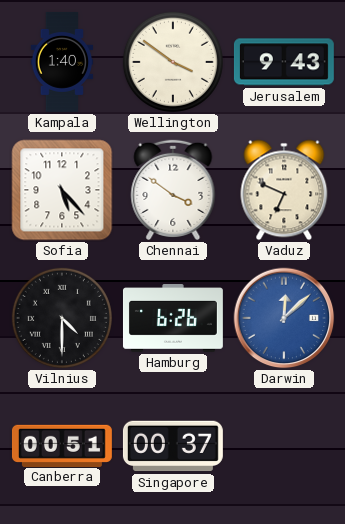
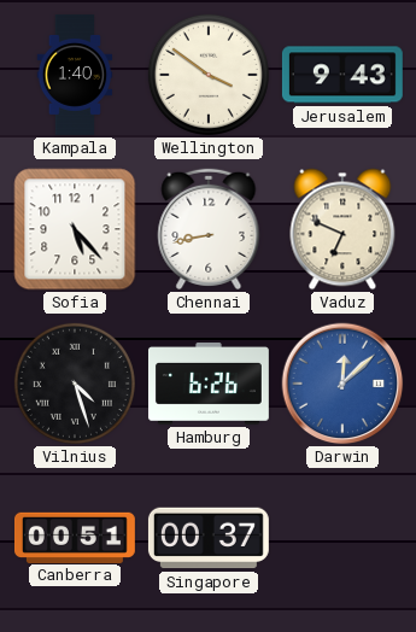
Chennai: 3:51 -> 8:43
Vilnius: 4:30 -> 4:27
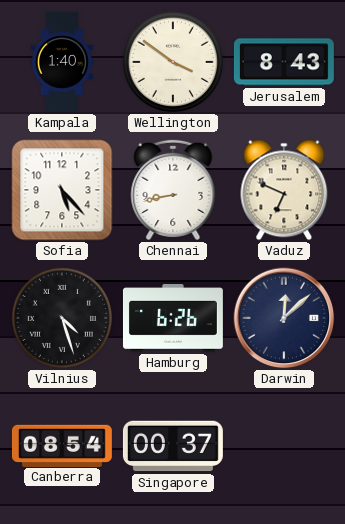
Jerusalem: 9:43 -> 8:43
Darwin dial: blue -> navy
Canberra: 00:51 -> 08:54
